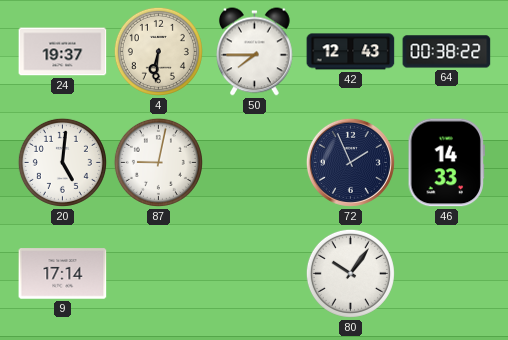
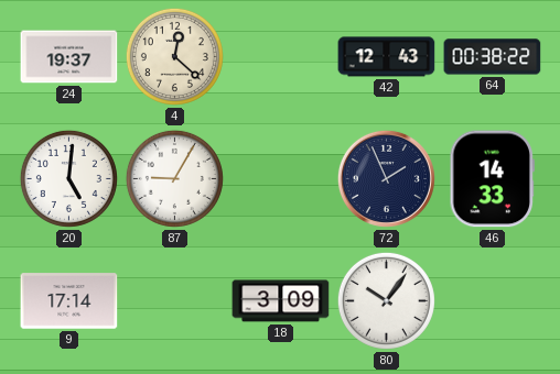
4: 6:31 -> 12:22
50: 7:45 -> none
87: 9:02 -> 9:05
18: none -> 3:09
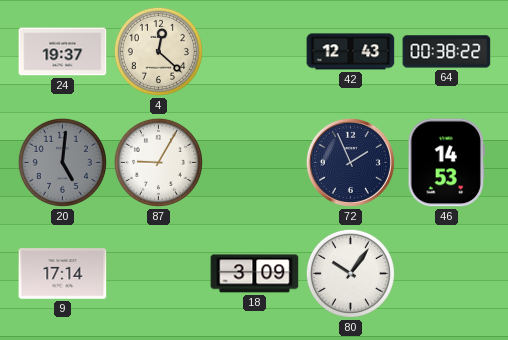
20 dial: white -> grey
46: 14:33 -> 14:53
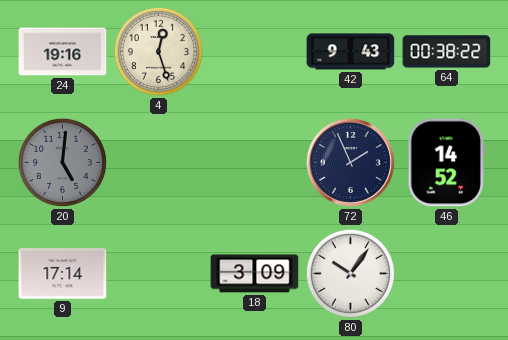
24: 19:37 -> 19:16
4: 12:22 -> 12:27
42: 12:43 -> 9:43
87: 9:05 -> none
46: 14:53 -> 14:52
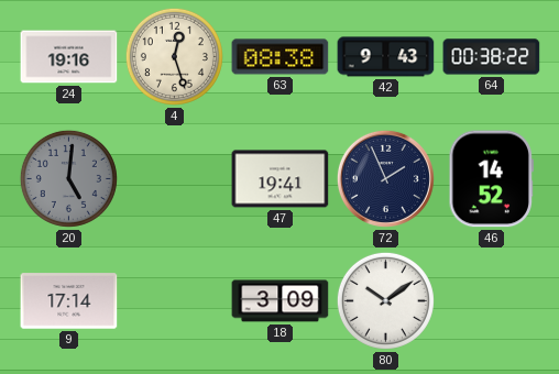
63: none -> 08:38
47: none -> 19:41
80: 10:06 -> 10:09
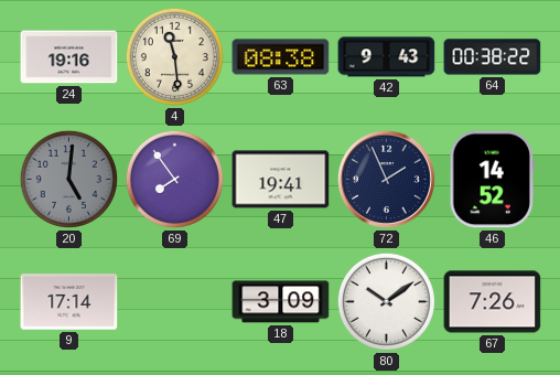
4: 12:27 -> 11:29
69: none -> 7:54
67: none -> 7:26
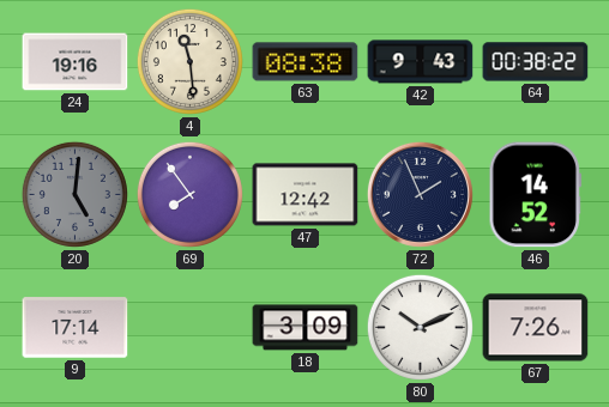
47: 19:41 -> 12:42
80: 10:09 -> 10:11
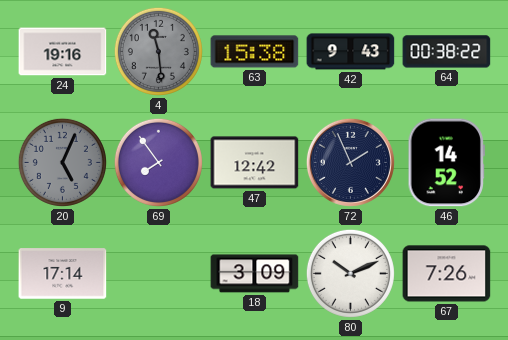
4 dial: cream -> grey
63: 08:38 -> 15:38
20: 5:01 -> 5:04
